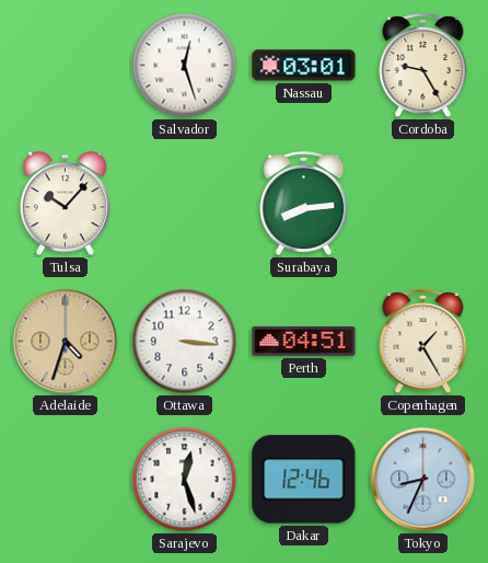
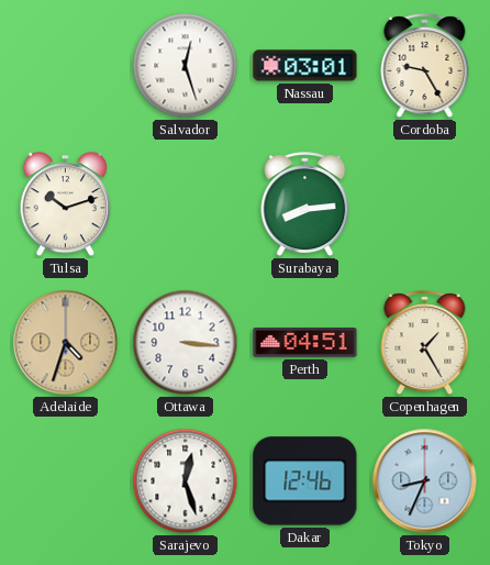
Tulsa: 10:07 -> 10:12
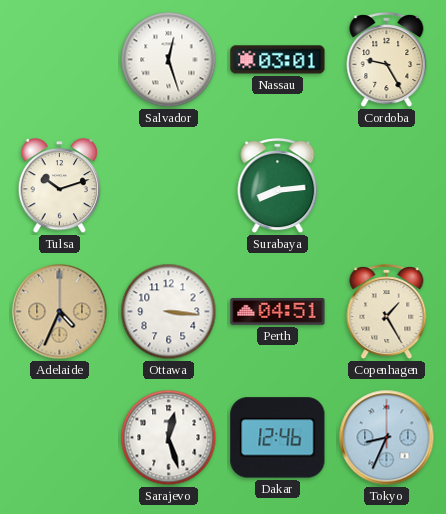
Adelaide: 4:33 -> 4:34
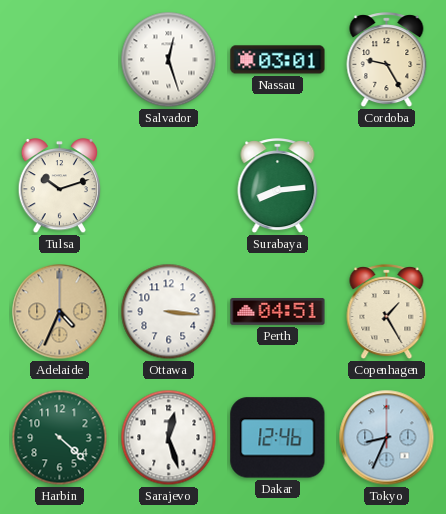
Harbin: none -> 4:22
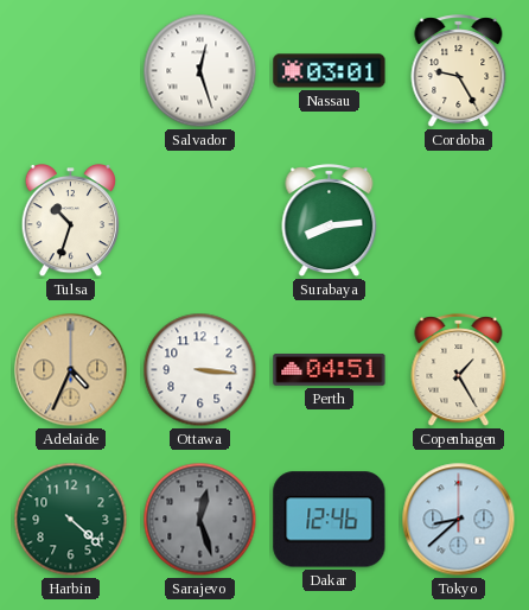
Tulsa: 10:12 -> 10:33
Sarajevo dial: white -> grey
Tokyo: 8:34 -> 8:38
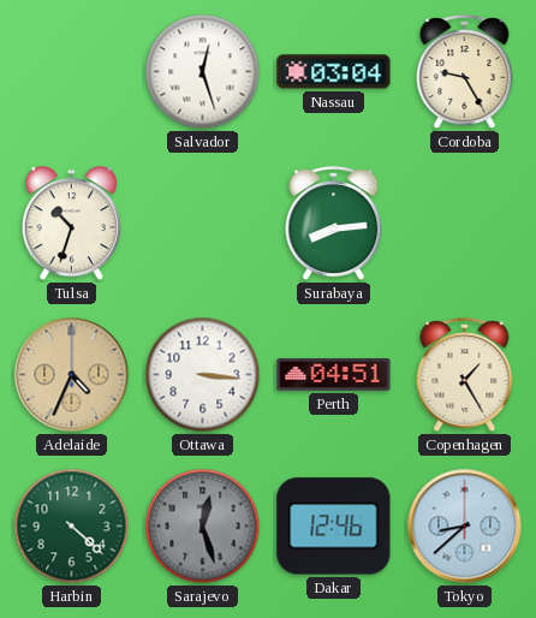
Nassau: 03:01 -> 03:04
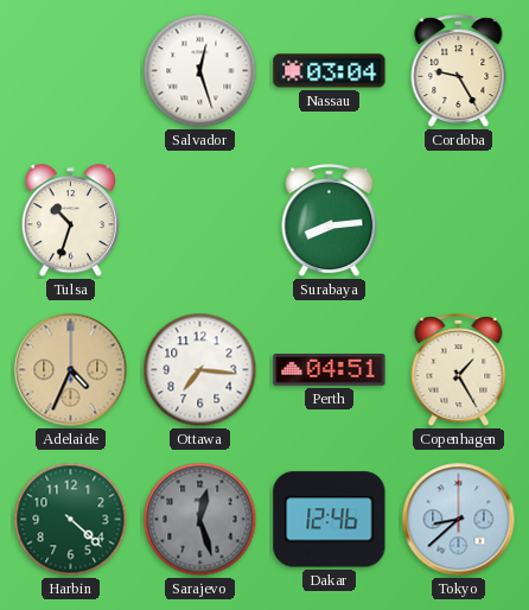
Ottawa: 3:16 -> 7:16
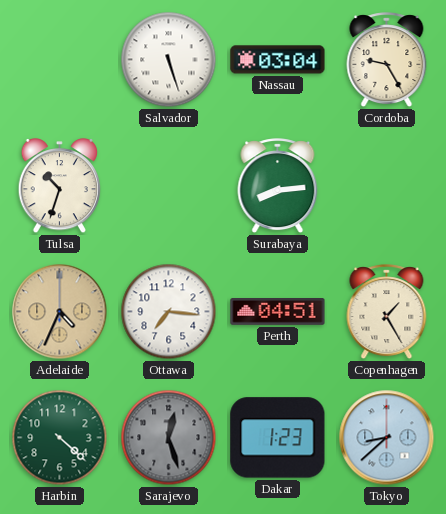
Salvador: 12:27 -> 5:27
Dakar: 12:46 -> 1:23
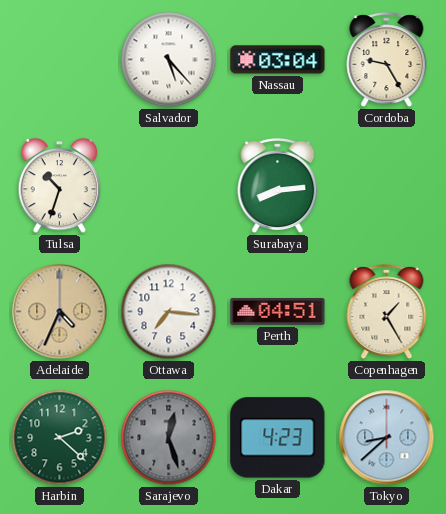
Salvador: 5:27 -> 5:23
Harbin: 4:22 -> 2:22
Dakar: 1:23 -> 4:23
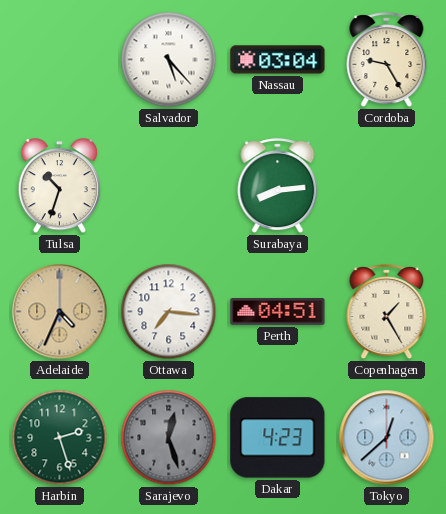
Harbin: 2:22 -> 2:27
Tokyo: 8:38 -> 12:38
